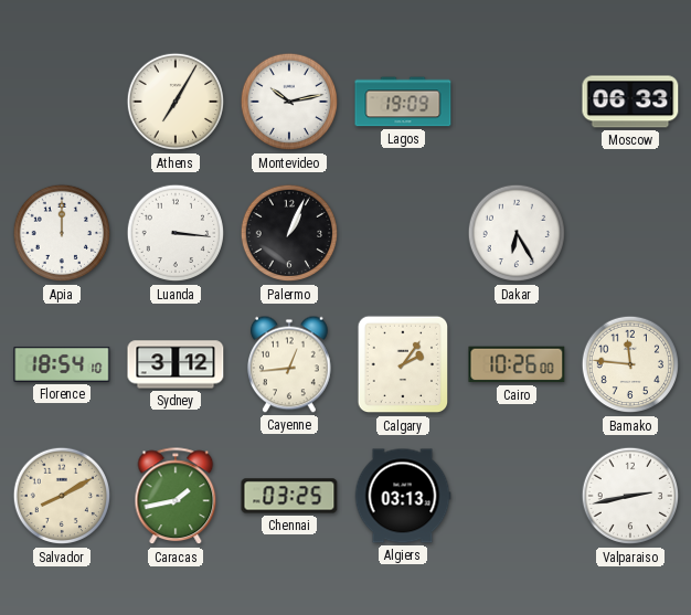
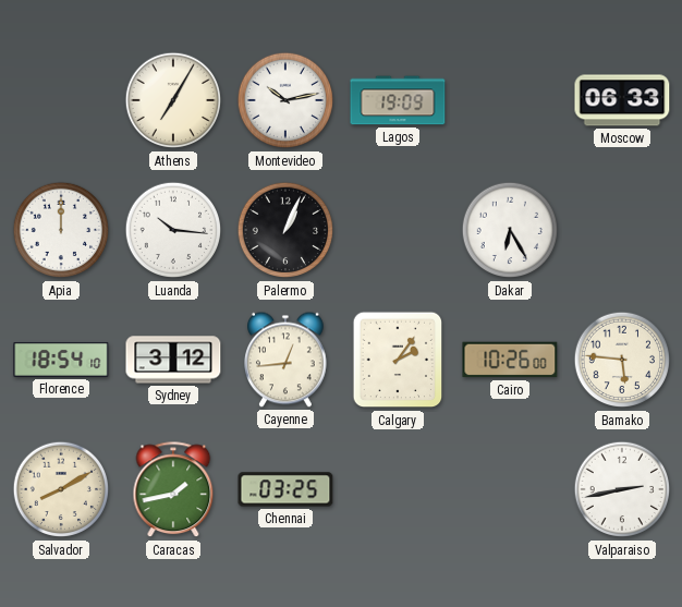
Luanda: 3:16 -> 10:16
Bamako: 11:46 -> 5:46
Algiers: 03:13 -> none
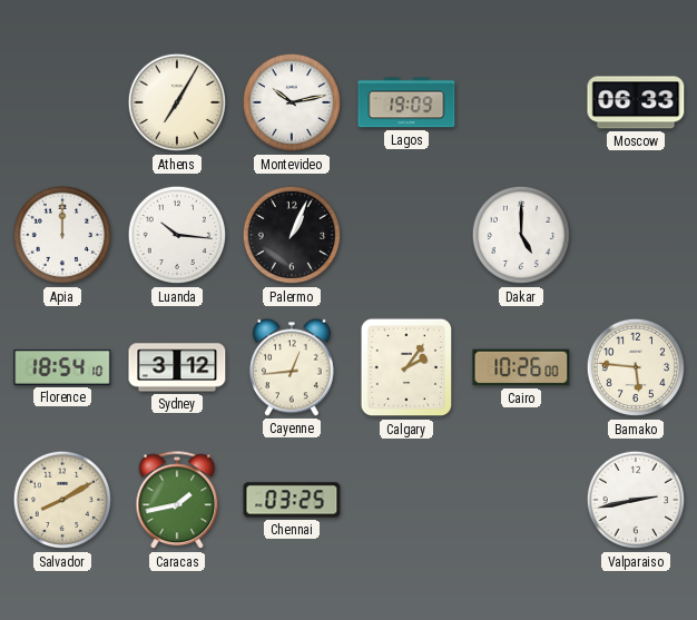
Dakar: 6:25 -> 5:00
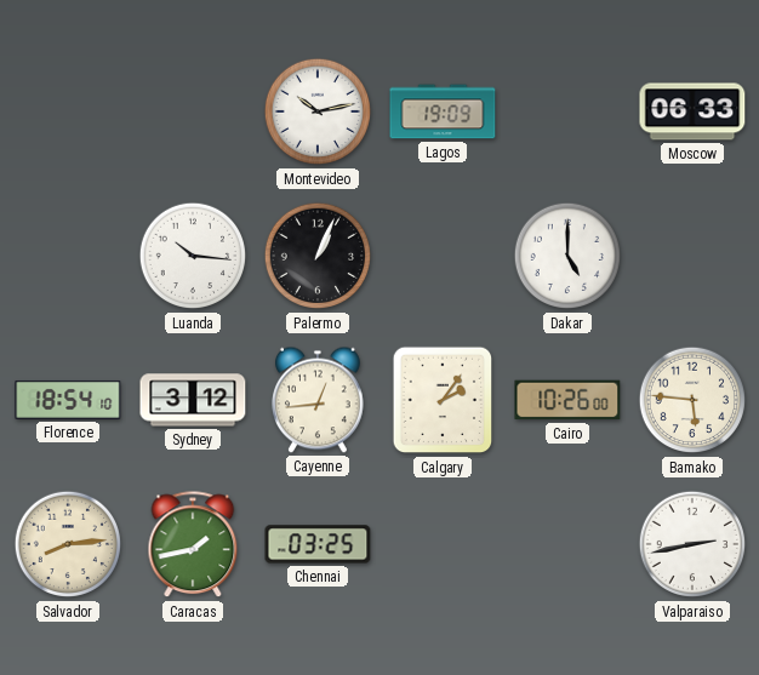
Athens: 7:05 -> none
Apia: 12:00 -> none
Salvador: 8:10 -> 8:14
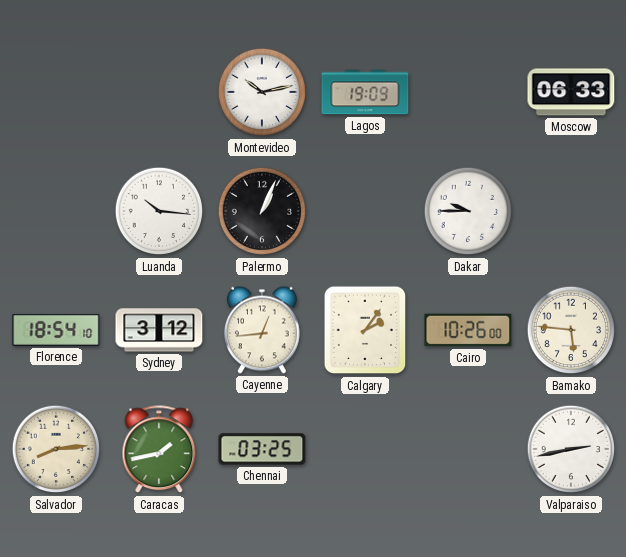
Dakar: 5:00 -> 9:45
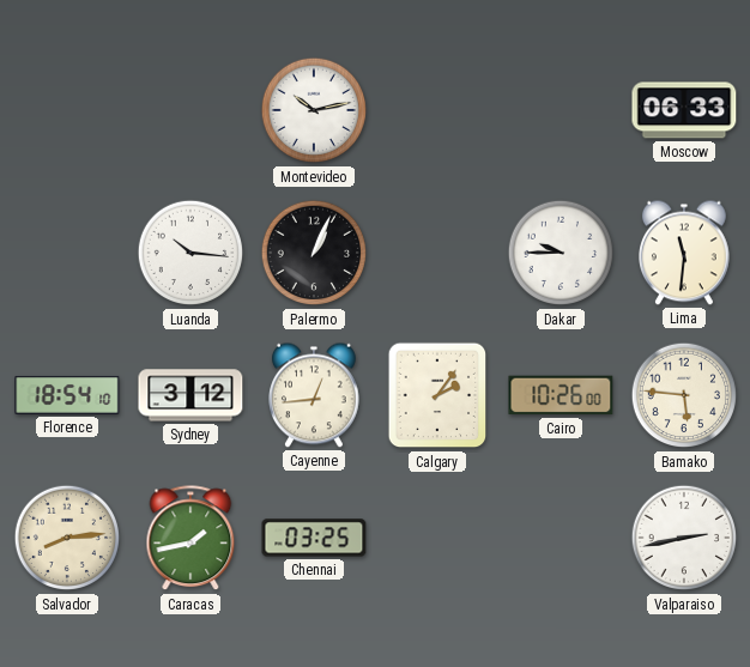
Lagos: 19:09 -> none
Lima: none -> 11:31
